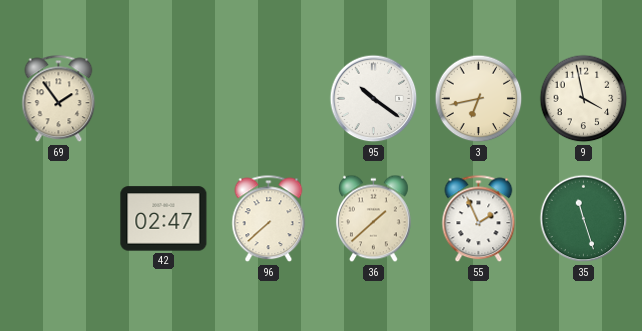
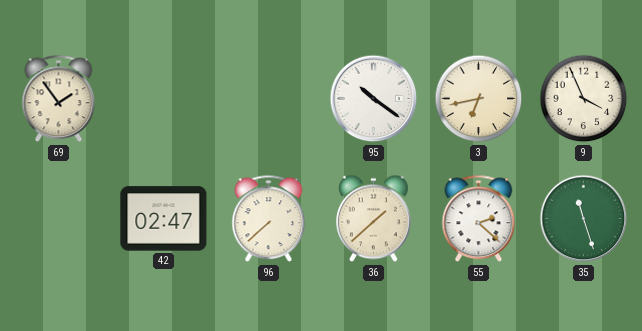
9: 3:58 -> 3:56
55: 1:56 -> 2:22
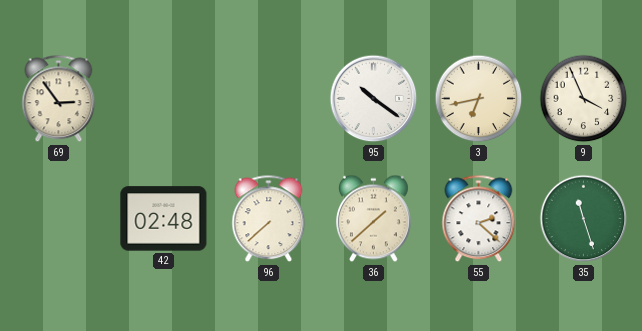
69: 1:54 -> 2:54
42: 02:47 -> 02:48
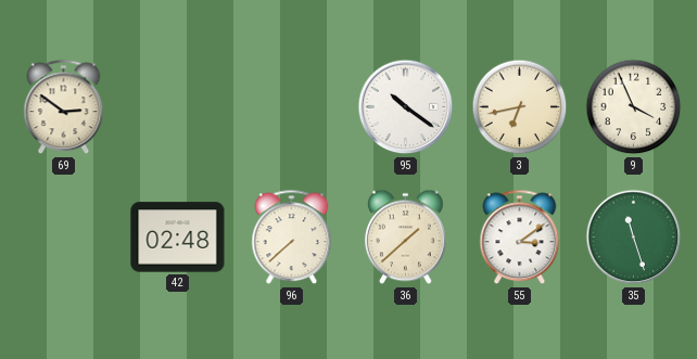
69: 2:54 -> 2:51
55: 2:22 -> 3:09
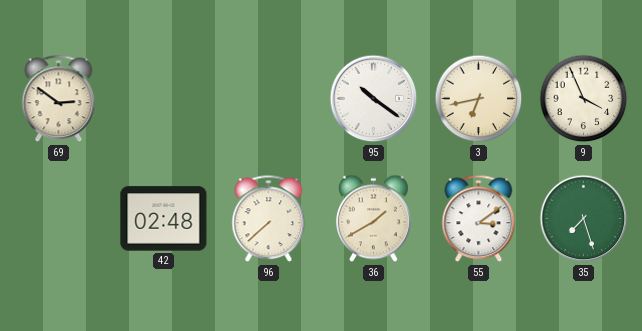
36: 1:38 -> 1:40
35: 11:27 -> 7:27
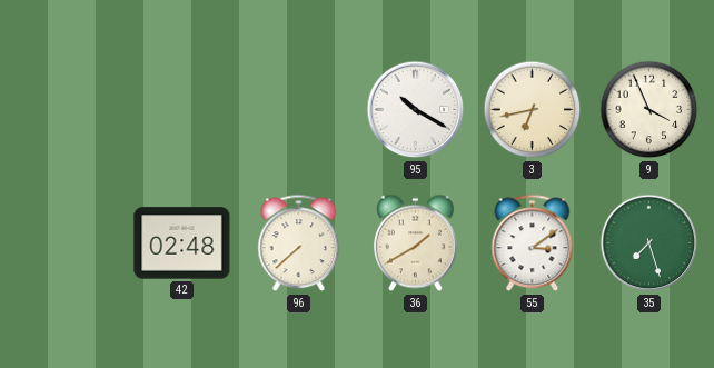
69: 2:51 -> none
95: 10:21 -> 10:20
